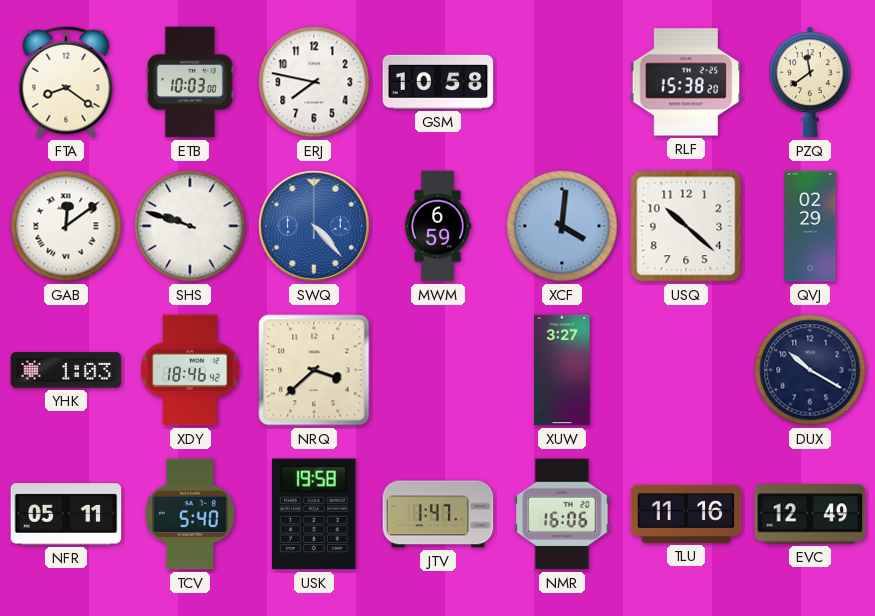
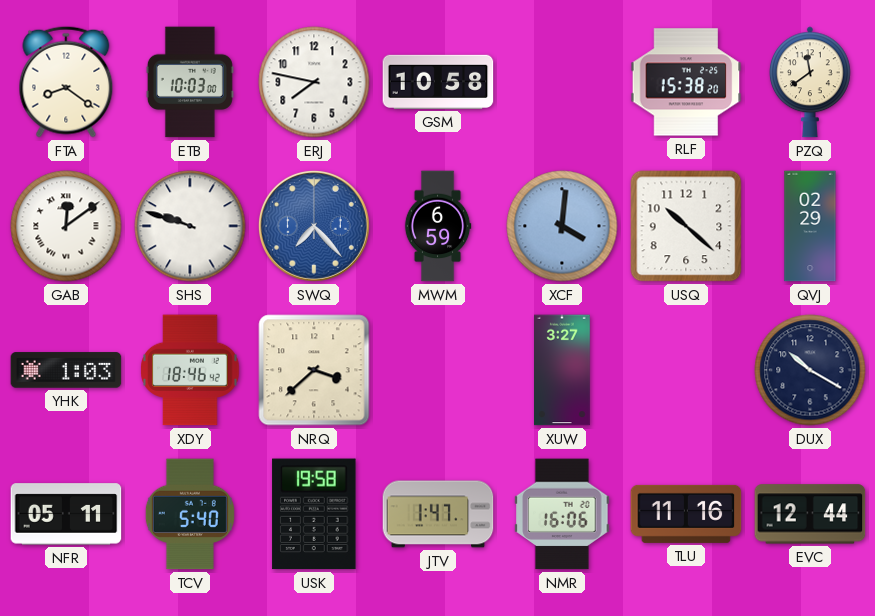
SWQ: 4:23 -> 7:23
EVC: 12:49 -> 12:44
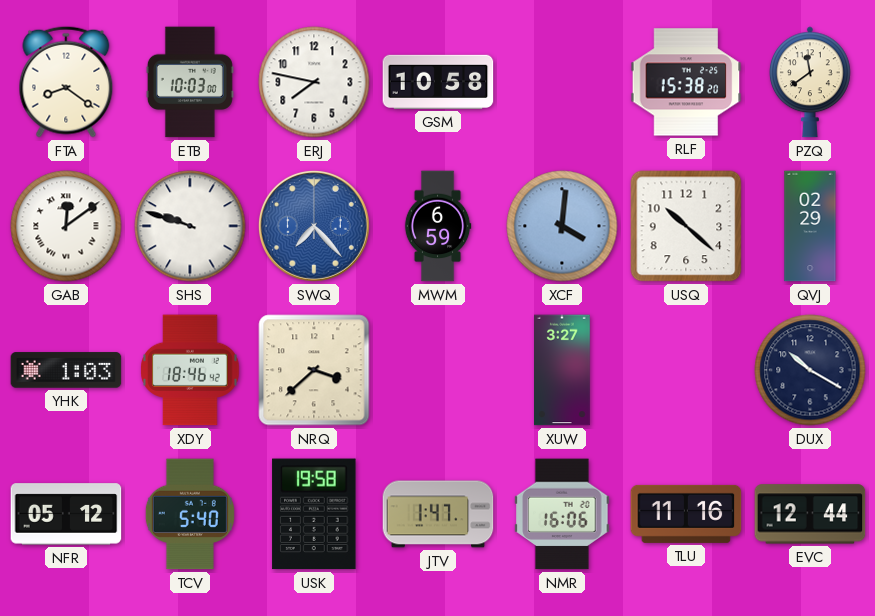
NFR: 05:11 -> 05:12
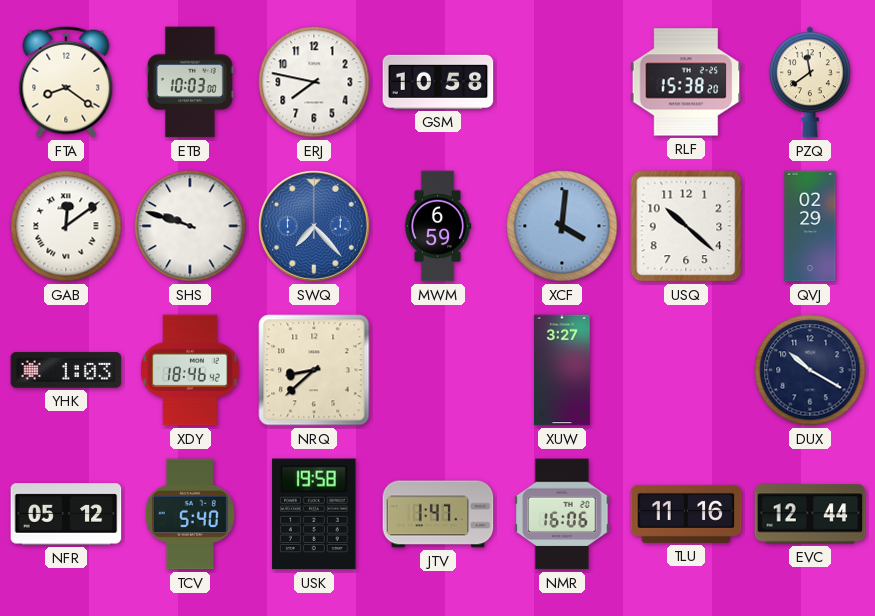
NRQ: 3:38 -> 8:38
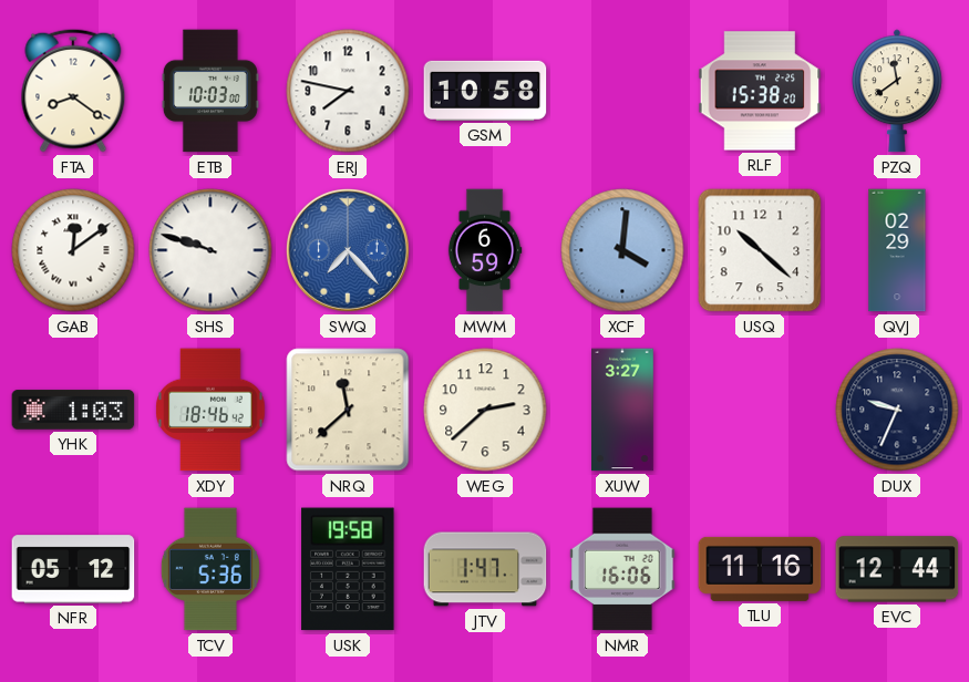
NRQ: 8:38 -> 11:38
WEG: none -> 2:38
DUX: 10:20 -> 9:34
TCV: 5:40 -> 5:36
